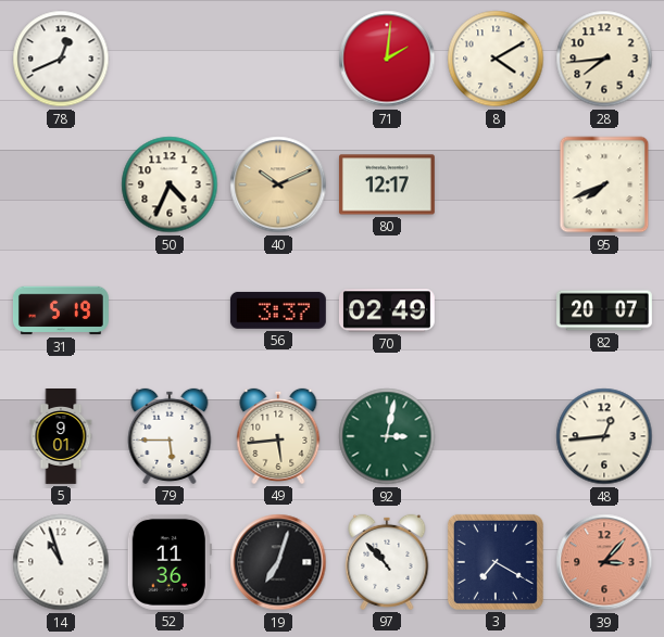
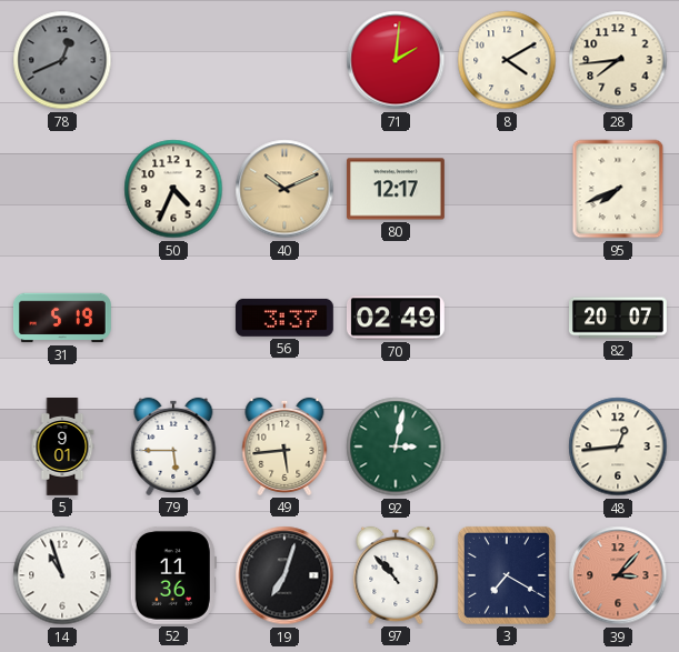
78 dial: white -> grey
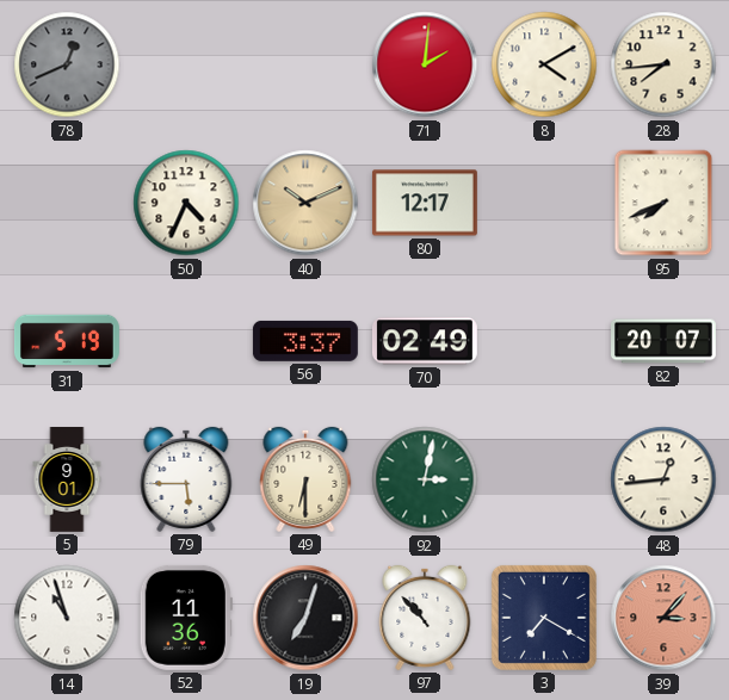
49: 5:44 -> 6:30
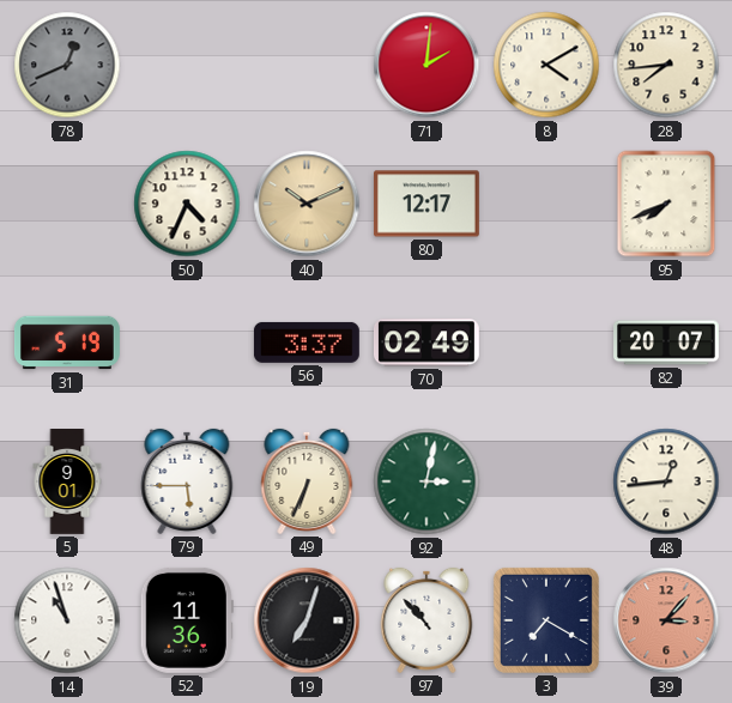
49: 6:30 -> 6:34
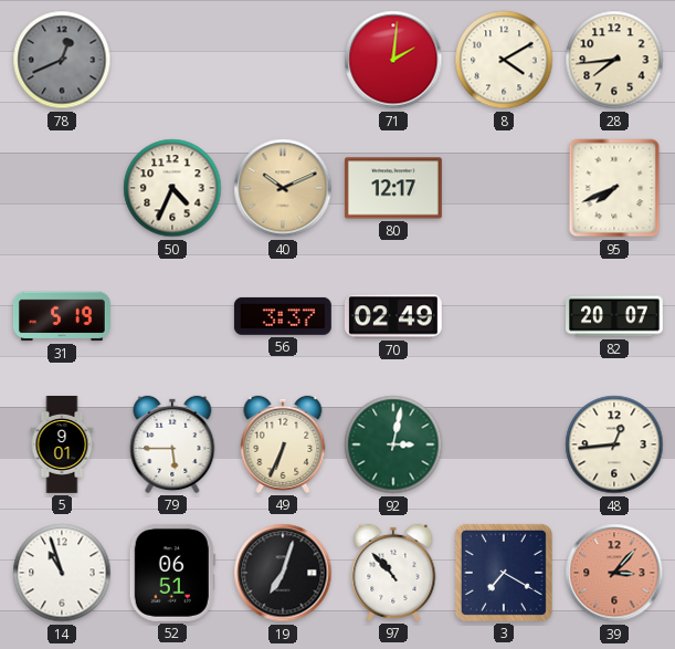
52: 11:36 -> 06:51
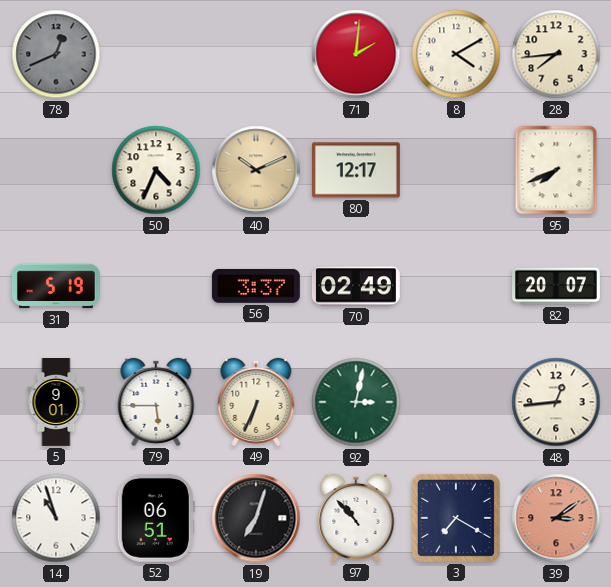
39: 3:07 -> 3:09
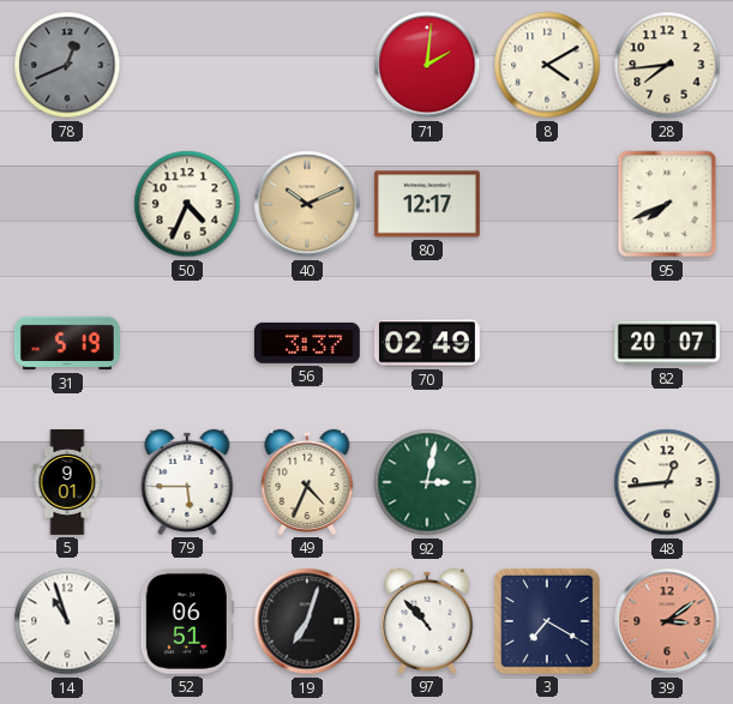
49: 6:34 -> 4:34
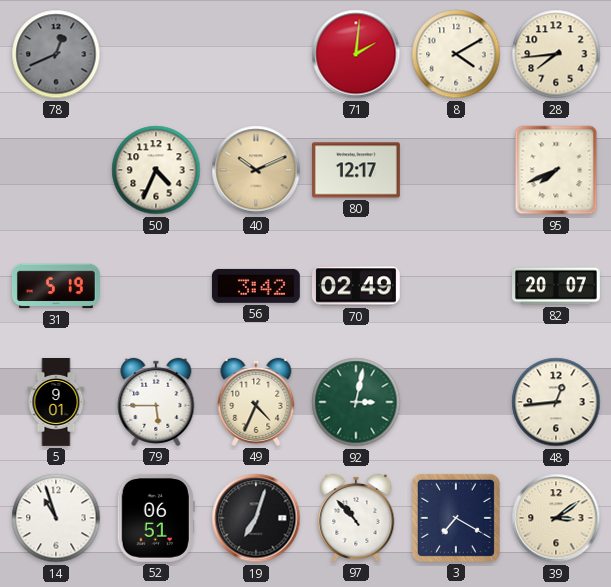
56: 3:37 -> 3:42
39 dial: salmon -> cream
